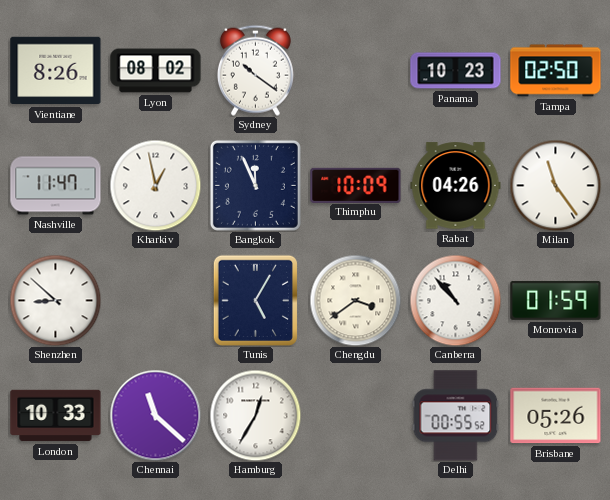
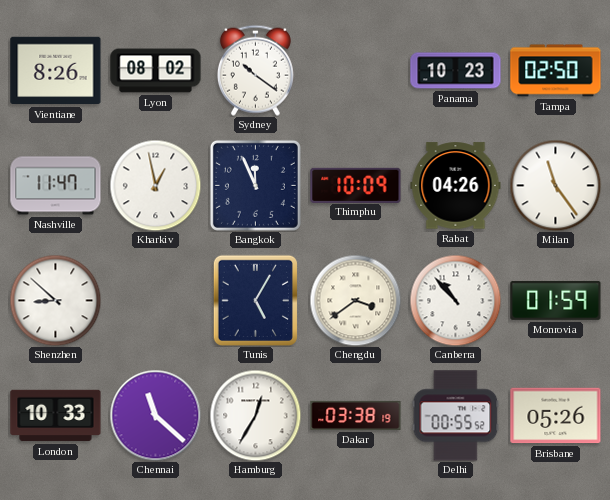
Dakar: none -> 03:38
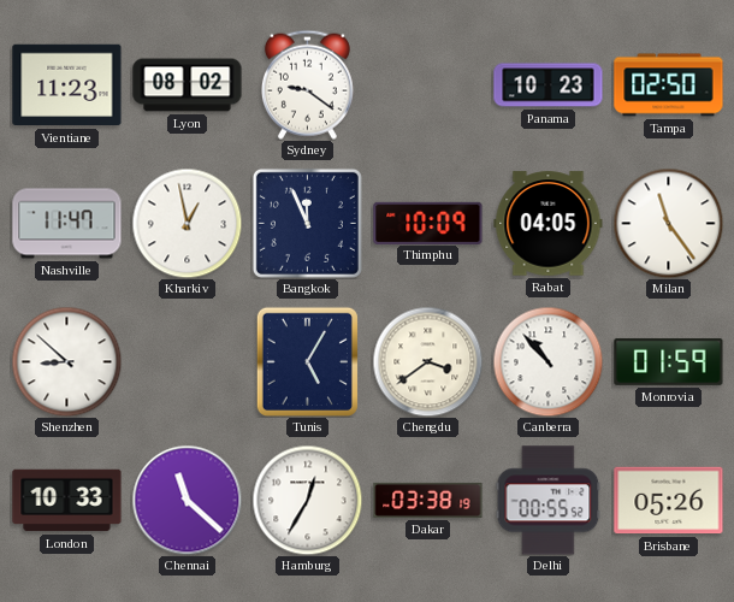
Vientiane: 8:26 -> 11:23
Sydney: 10:21 -> 9:21
Rabat: 04:26 -> 04:05
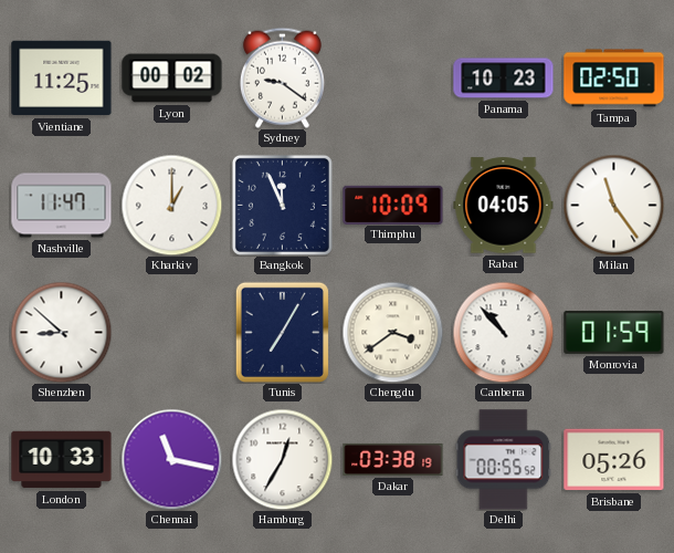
Vientiane: 11:23 -> 11:25
Lyon: 08:02 -> 00:02
Kharkiv: 12:58 -> 1:00
Tunis: 5:05 -> 7:05
Chennai: 11:22 -> 11:17
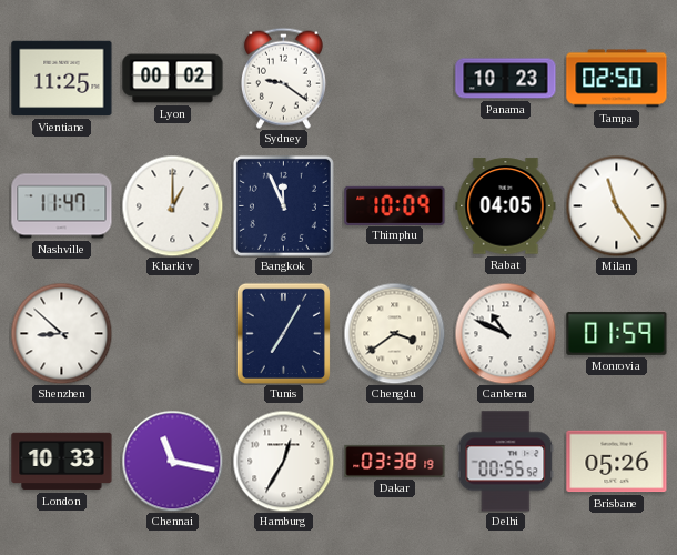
Canberra: 10:53 -> 10:49
